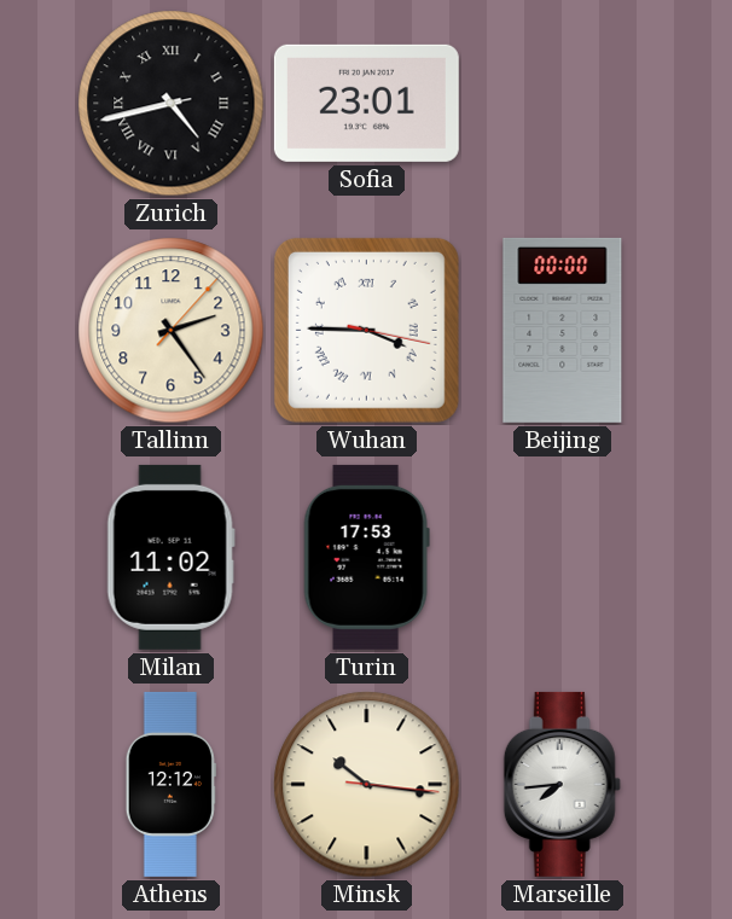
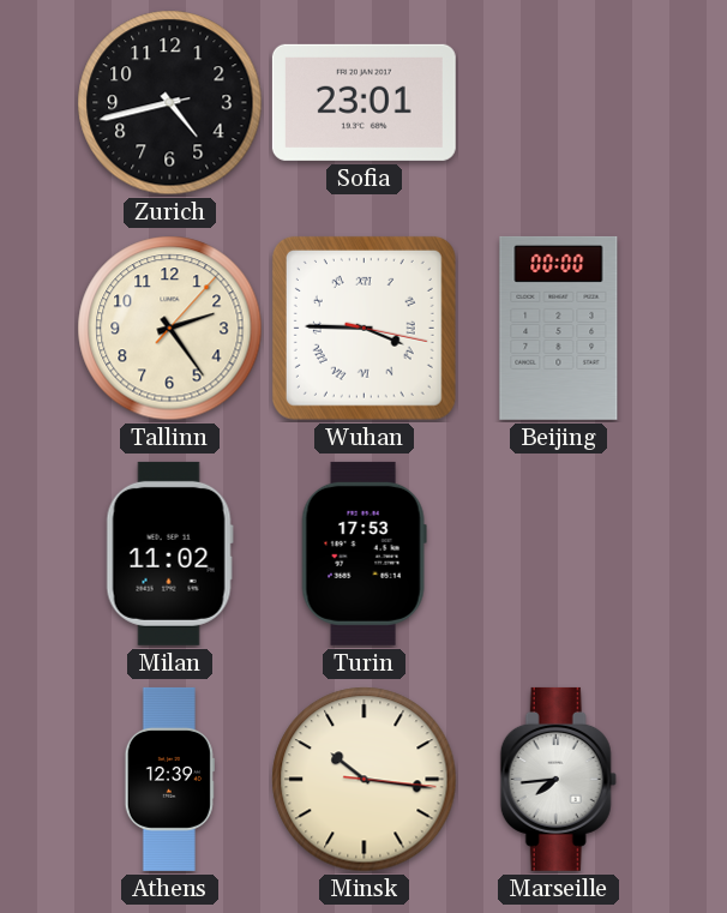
Zurich numerals: Roman -> Arabic
Athens: 12:12 -> 12:39
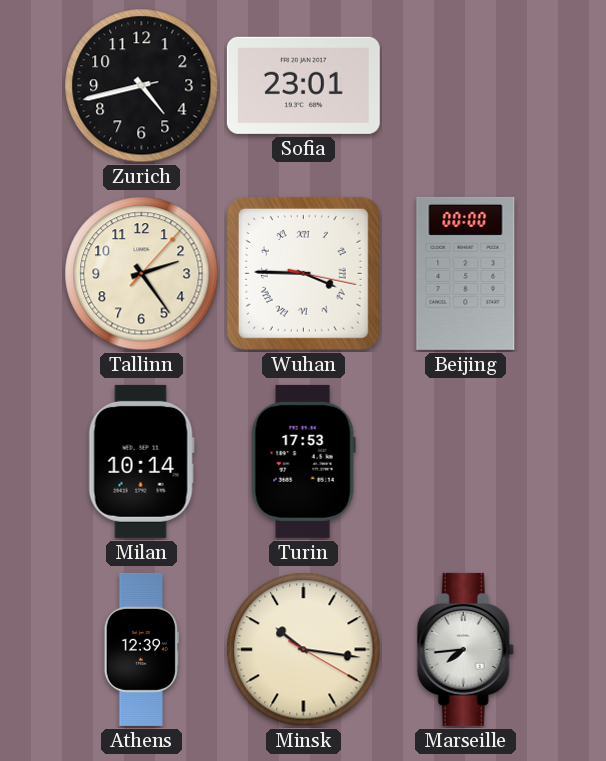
Milan: 11:02 -> 10:14
Minsk: 10:16:16 -> 10:16:20
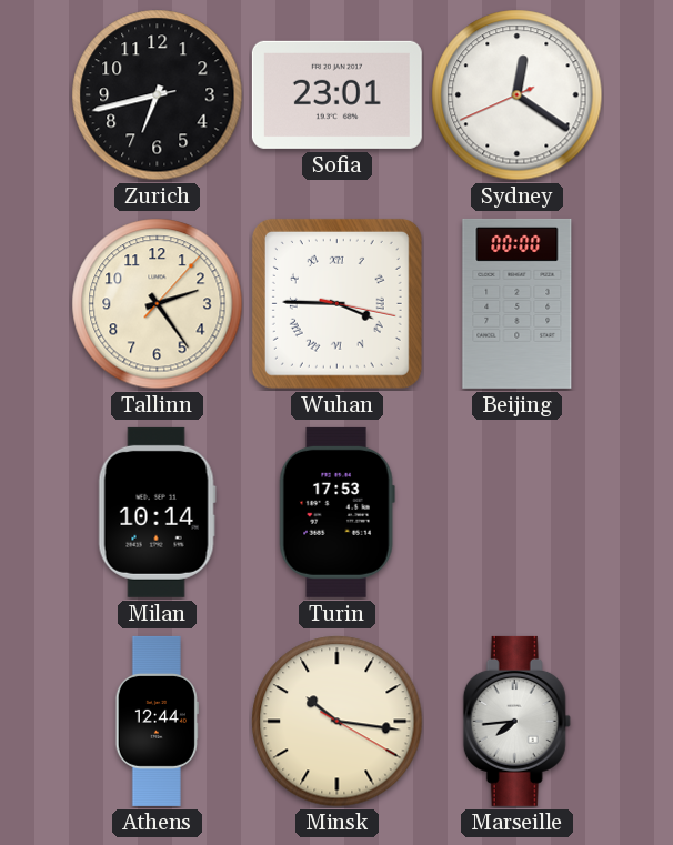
Zurich: 4:42 -> 6:42
Sydney: none -> 12:20
Athens: 12:39 -> 12:44
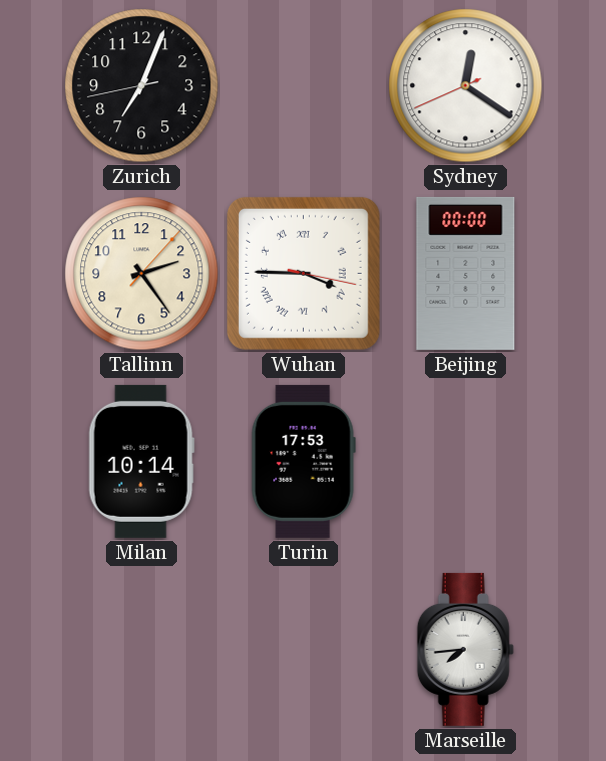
Zurich: 6:42 -> 7:03
Sofia: 23:01 -> none
Athens: 12:44 -> none
Minsk: 10:16 -> none
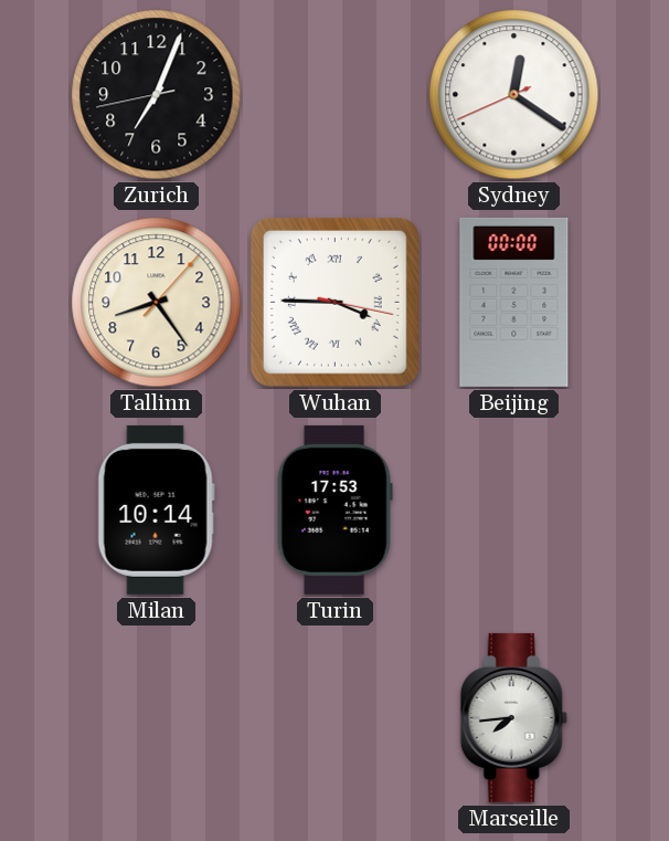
Tallinn: 2:24 -> 8:24
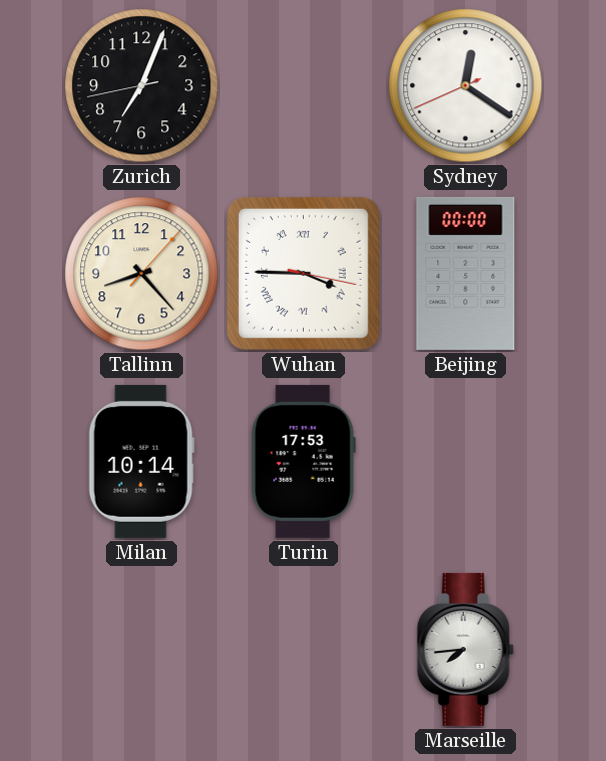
Tallinn: 8:24 -> 8:23
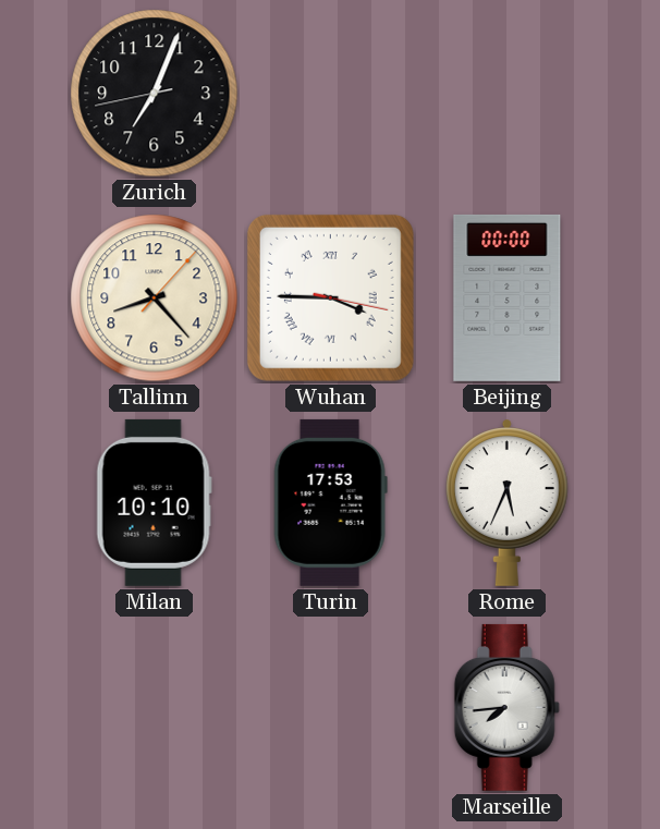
Sydney: 12:20 -> none
Milan: 10:14 -> 10:10
Rome: none -> 5:34
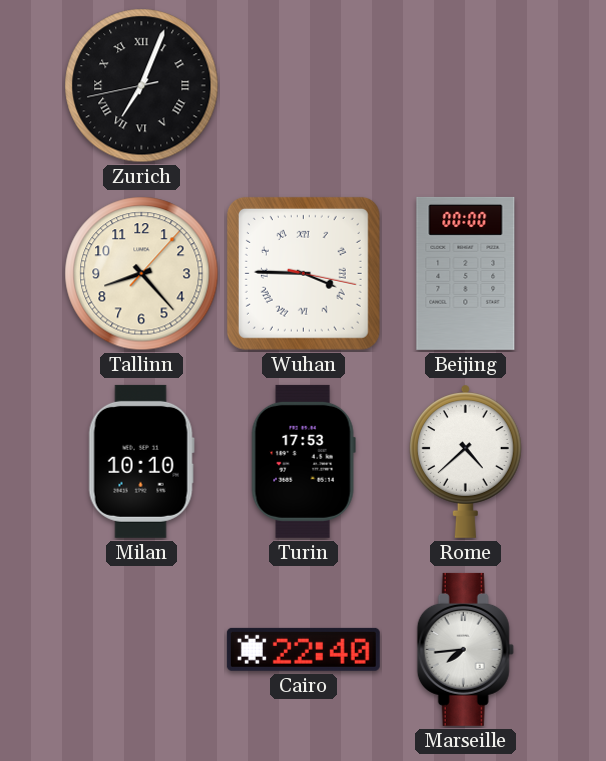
Zurich numerals: Arabic -> Roman
Rome: 5:34 -> 4:38
Cairo: none -> 22:40
